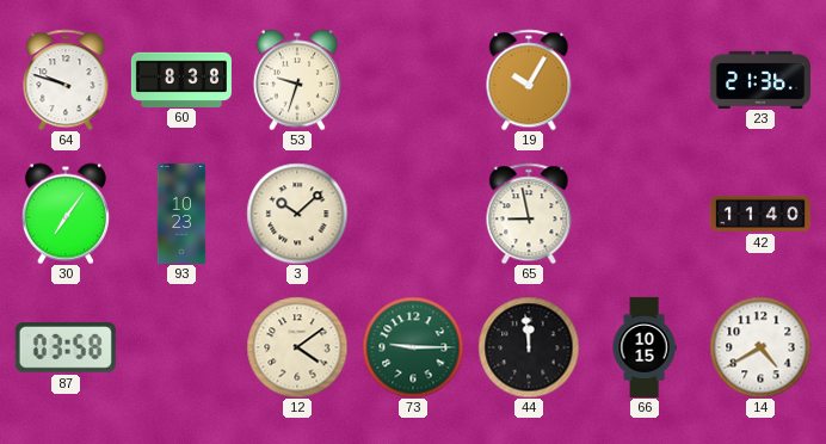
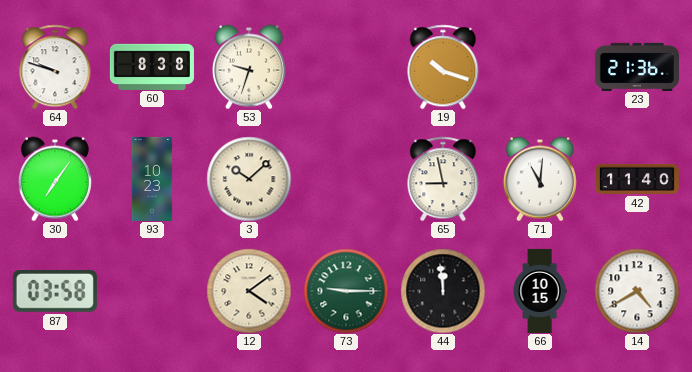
19: 10:05 -> 10:18
71: none -> 11:01
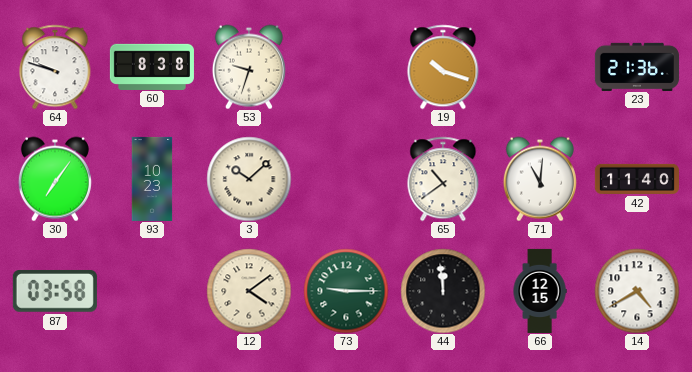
65: 8:58 -> 10:39
66: 10:15 -> 12:15
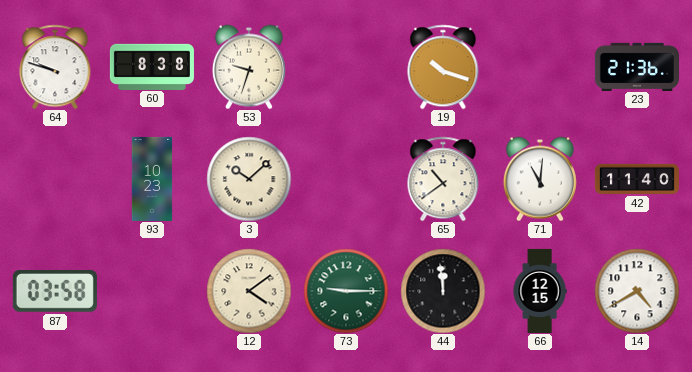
30: 7:06 -> none
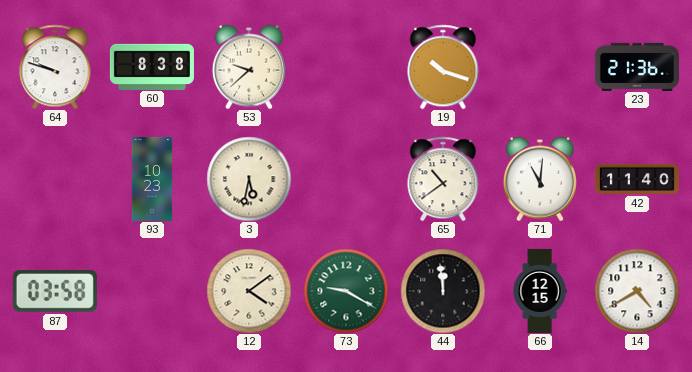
53: 9:33 -> 9:38
3: 10:08 -> 5:32
73: 9:15 -> 9:20
